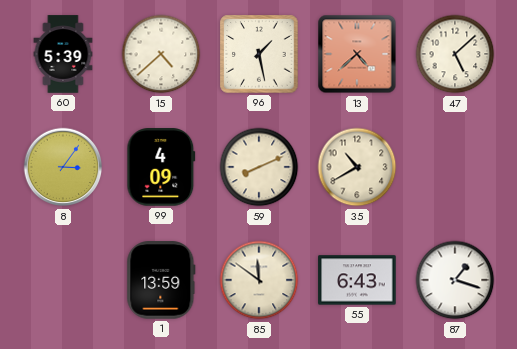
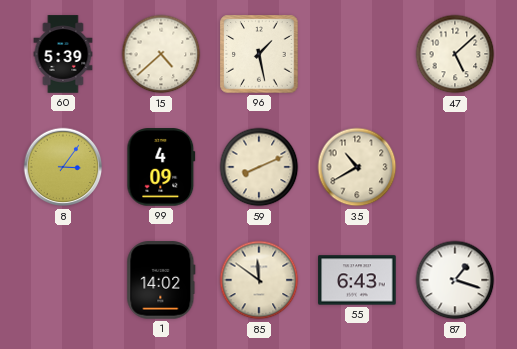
13: 4:38 -> none
1: 13:59 -> 14:02
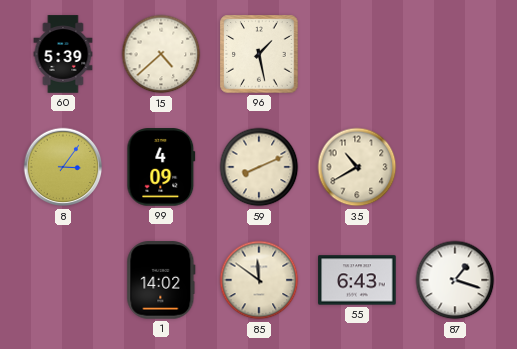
47: 5:08 -> none
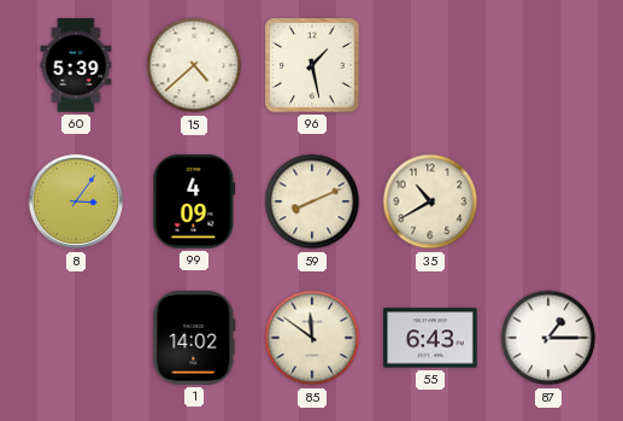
87: 1:18 -> 1:15
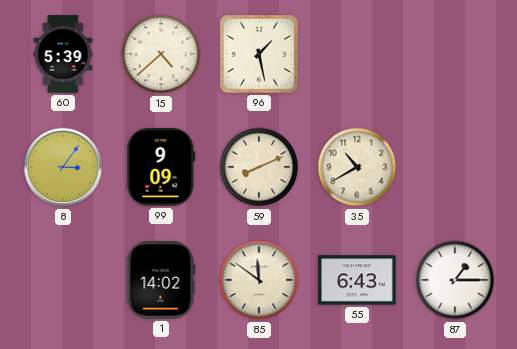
99: 4:09 -> 9:09
